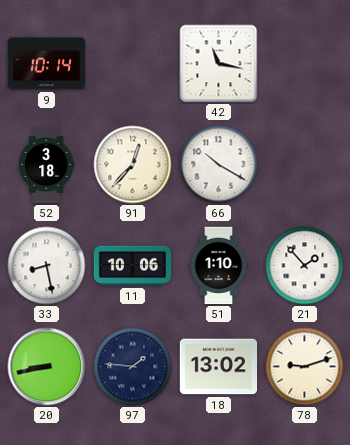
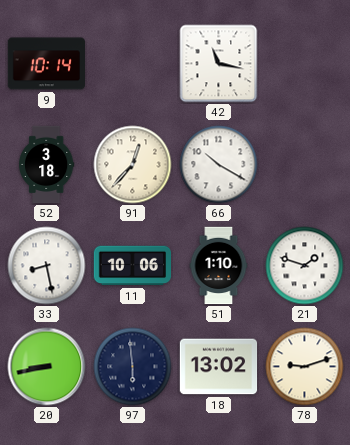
21: 1:53 -> 1:48
97: 1:46 -> 5:59
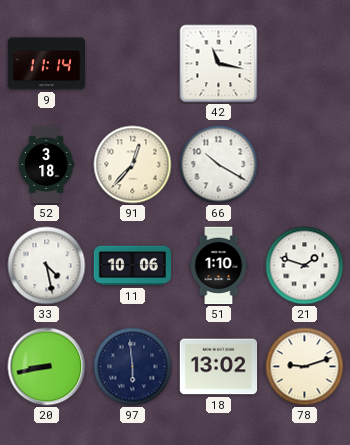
9: 10:14 -> 11:14
33: 8:28 -> 4:28
